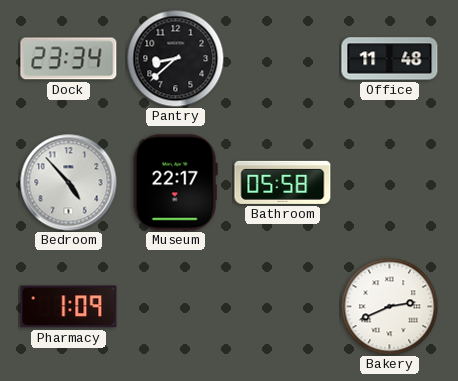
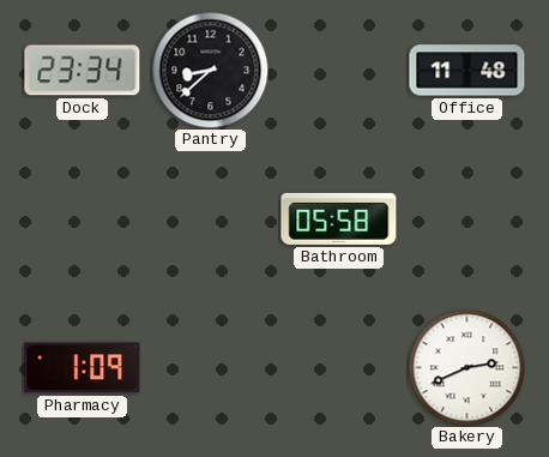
Bedroom: 4:53 -> none
Museum: 22:17 -> none
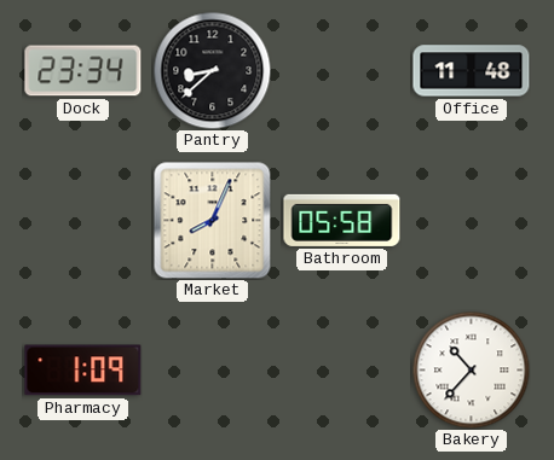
Market: none -> 8:04
Bakery: 2:41 -> 10:37
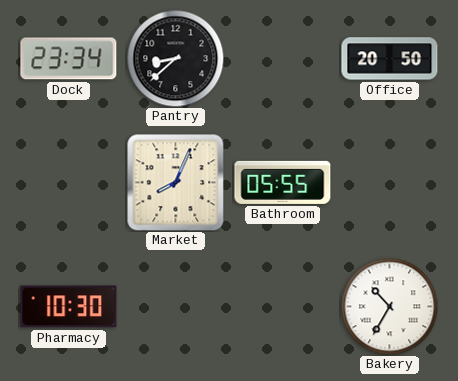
Office: 11:48 -> 20:50
Bathroom: 05:58 -> 05:55
Pharmacy: 1:09 -> 10:30
Bakery: 10:37 -> 10:35
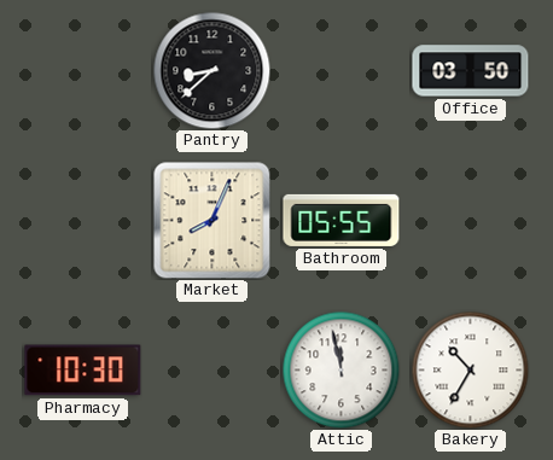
Dock: 23:34 -> none
Office: 20:50 -> 03:50
Attic: none -> 11:58
